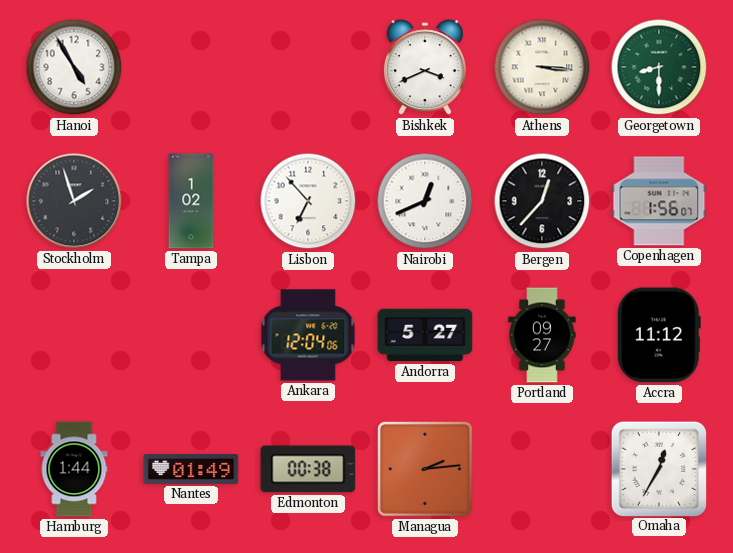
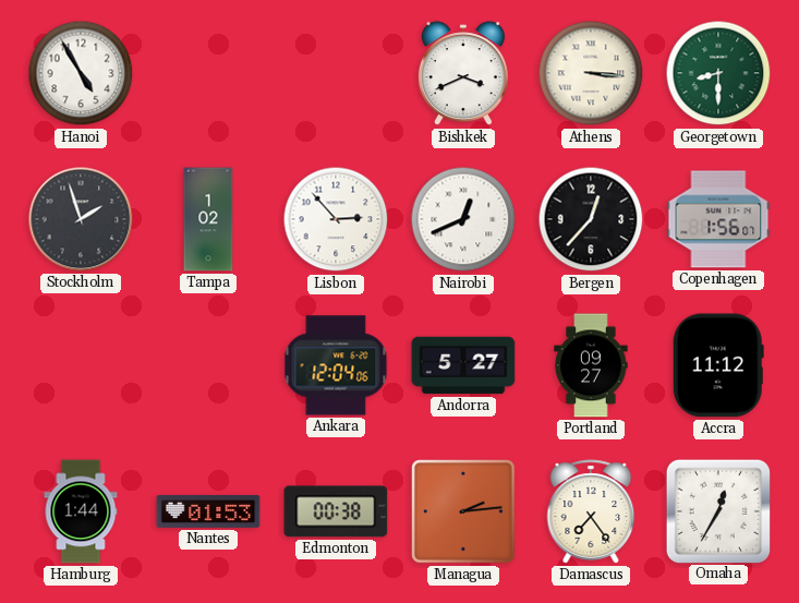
Lisbon: 6:53 -> 2:53
Nantes: 01:49 -> 01:53
Damascus: none -> 7:24
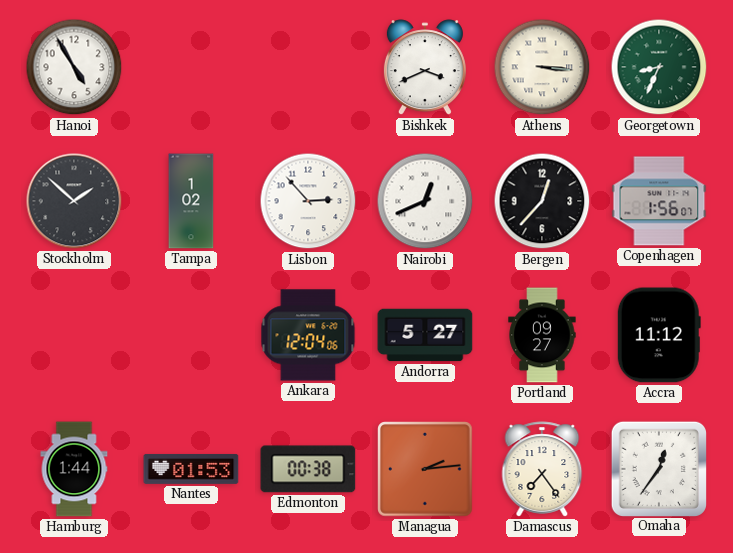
Georgetown: 8:30 -> 8:34
Stockholm: 1:57 -> 1:52
Omaha: 12:35 -> 12:36
